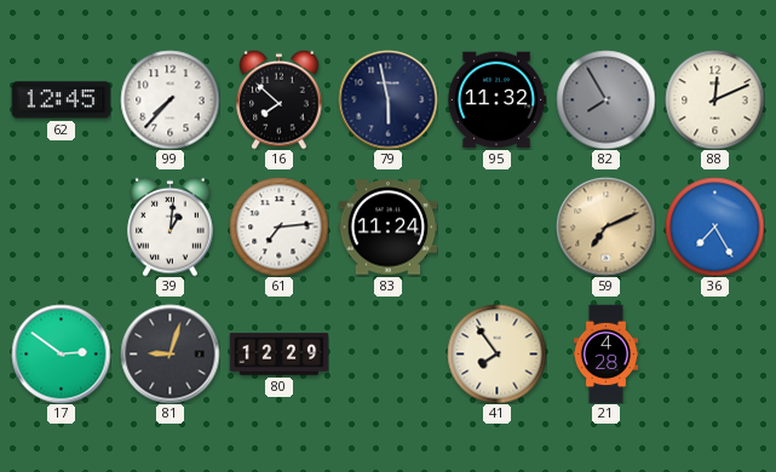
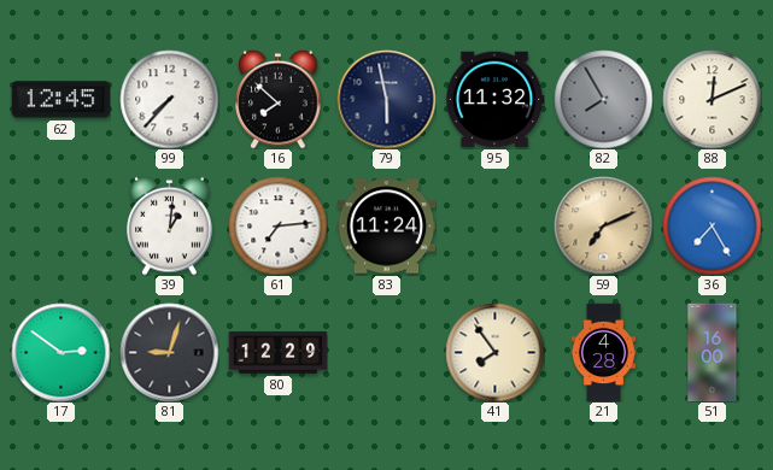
51: none -> 16:00
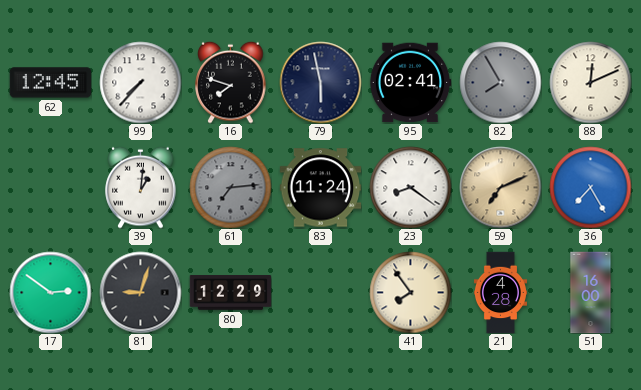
16: 7:52 -> 7:48
95: 11:32 -> 02:41
61 dial: white -> grey
23: none -> 8:21
